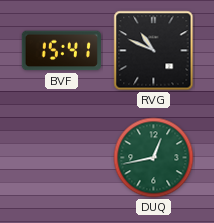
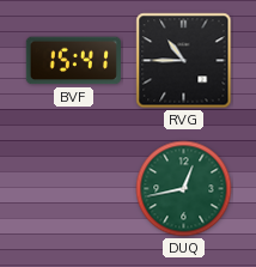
RVG: 10:49 -> 10:45
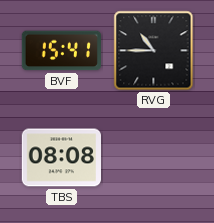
TBS: none -> 08:08
DUQ: 12:43 -> none
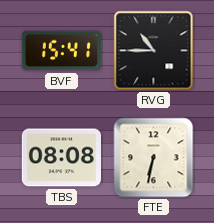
FTE: none -> 6:32
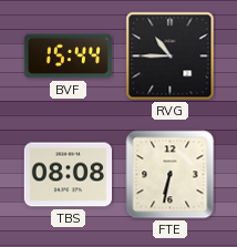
BVF: 15:41 -> 15:44
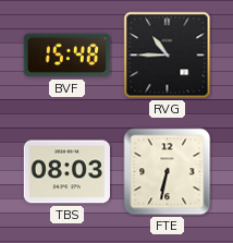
BVF: 15:44 -> 15:48
TBS: 08:08 -> 08:03
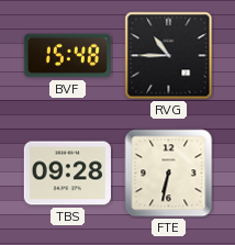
TBS: 08:03 -> 09:28
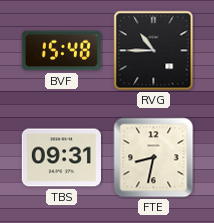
TBS: 09:28 -> 09:31
FTE: 6:32 -> 8:32
